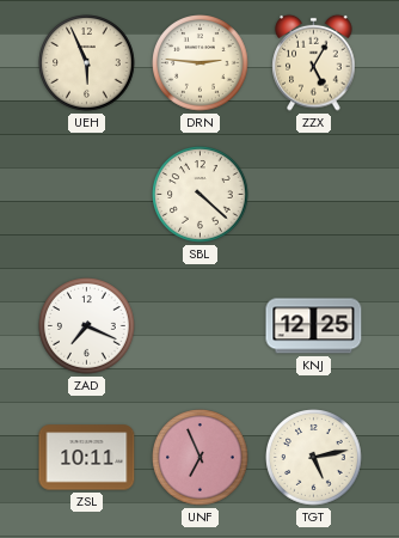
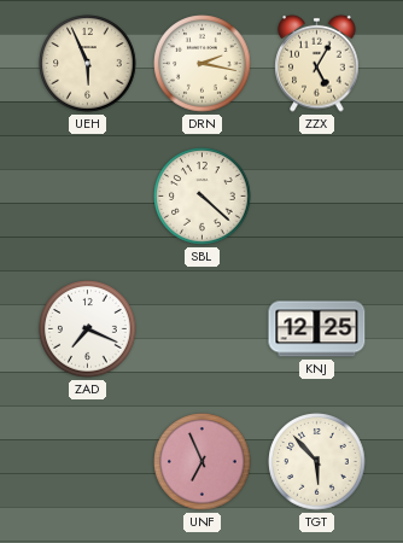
DRN: 2:46 -> 2:17
ZSL: 10:11 -> none
TGT: 5:13 -> 5:53
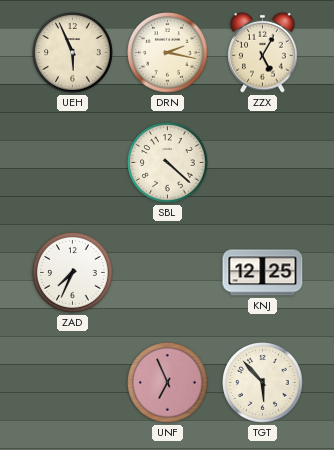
ZAD: 7:19 -> 7:34
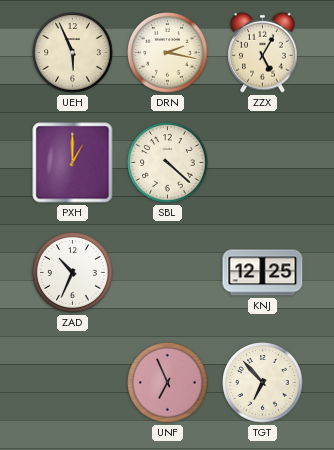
PXH: none -> 1:00
ZAD: 7:34 -> 10:34
TGT: 5:53 -> 6:53
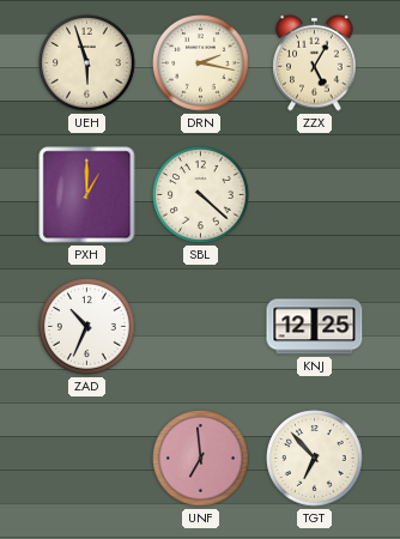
UEH: 5:56 -> 5:57
UNF: 6:56 -> 6:59
